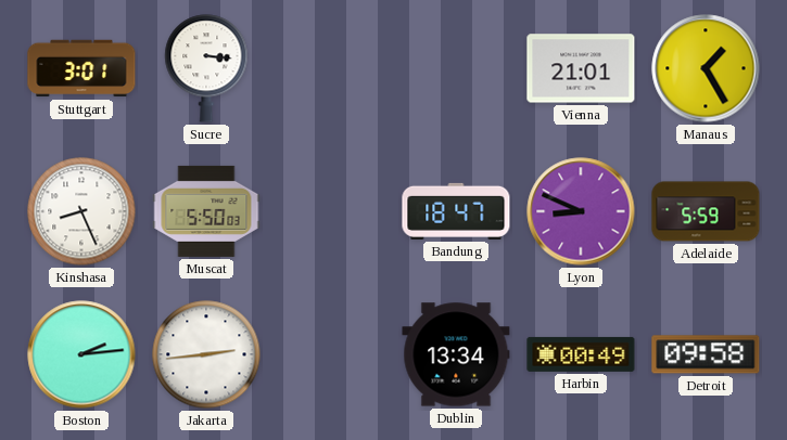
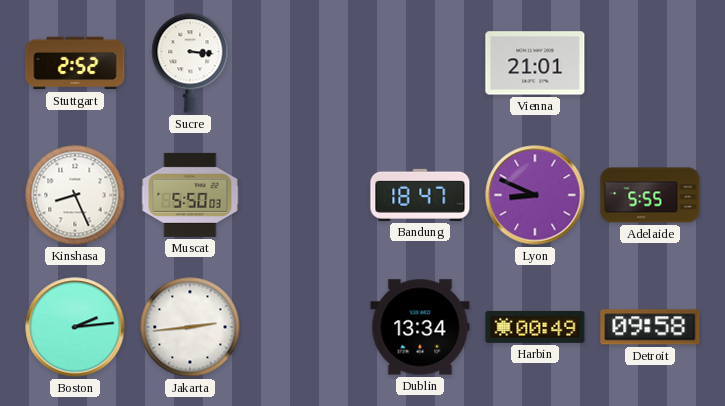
Stuttgart: 3:01 -> 2:52
Manaus: 1:25 -> none
Adelaide: 5:59 -> 5:55
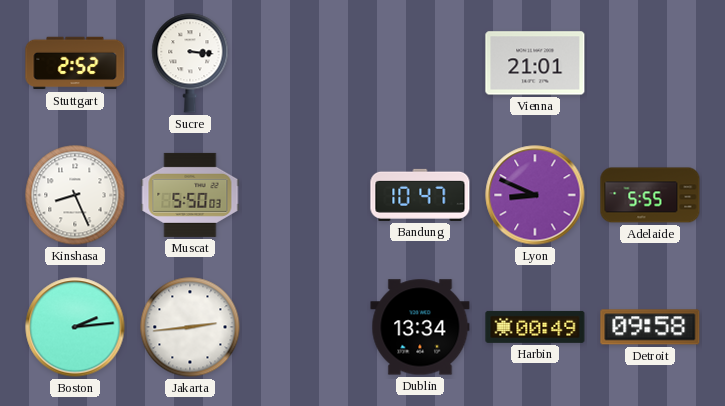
Bandung: 18:47 -> 10:47
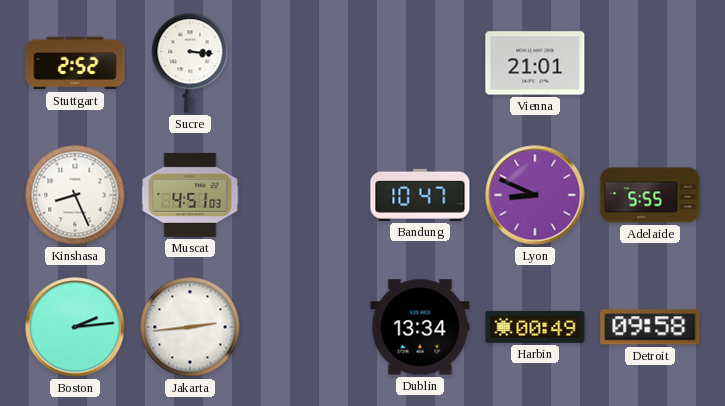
Muscat: 5:50 -> 4:51
